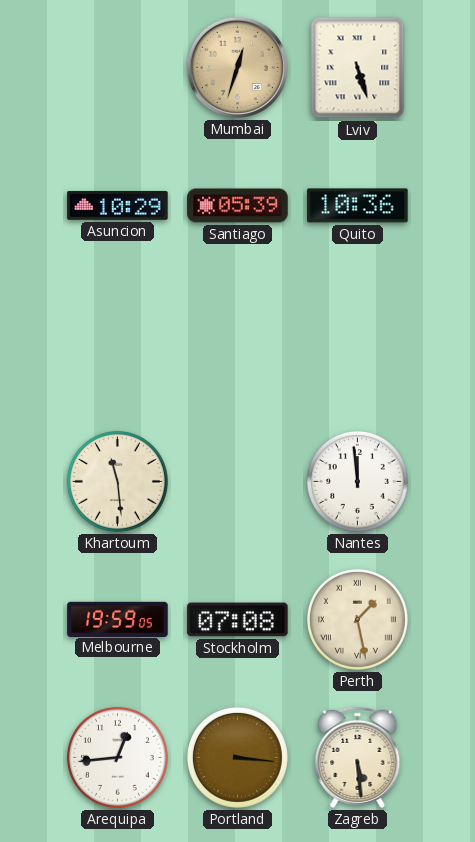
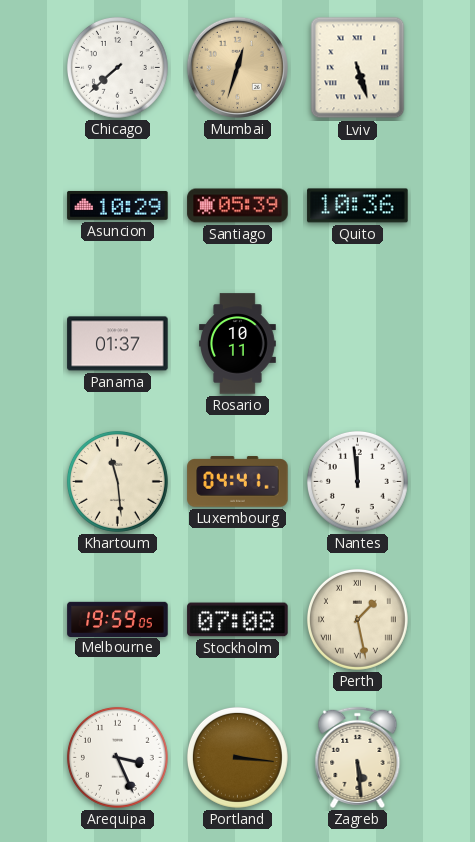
Chicago: none -> 7:38
Panama: none -> 01:37
Rosario: none -> 10:11
Luxembourg: none -> 04:41
Arequipa: 12:44 -> 3:26
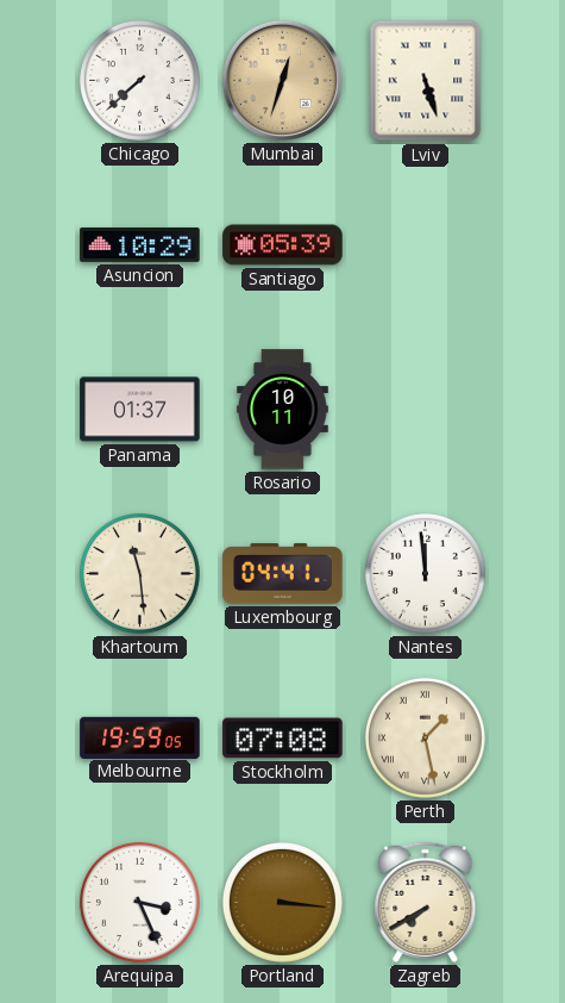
Quito: 10:36 -> none
Zagreb: 5:29 -> 7:40
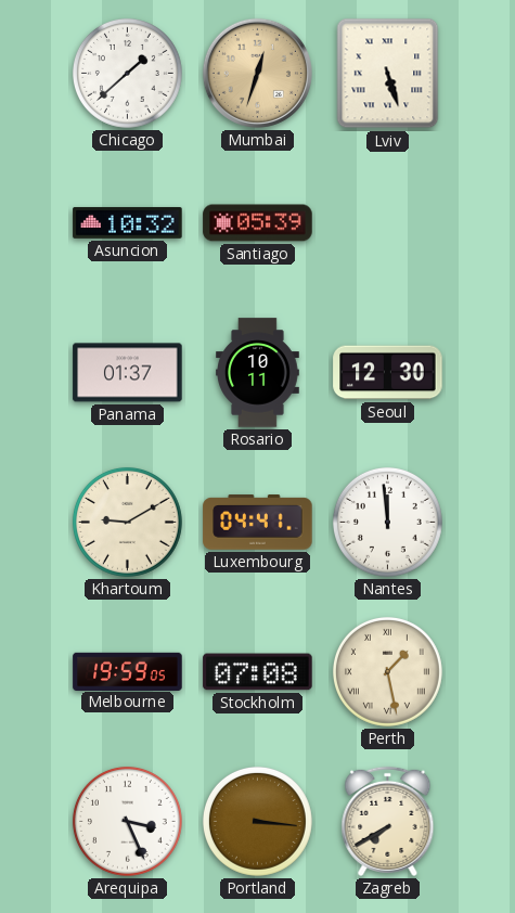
Chicago: 7:38 -> 1:38
Asuncion: 10:29 -> 10:32
Seoul: none -> 12:30
Khartoum: 11:29 -> 9:10
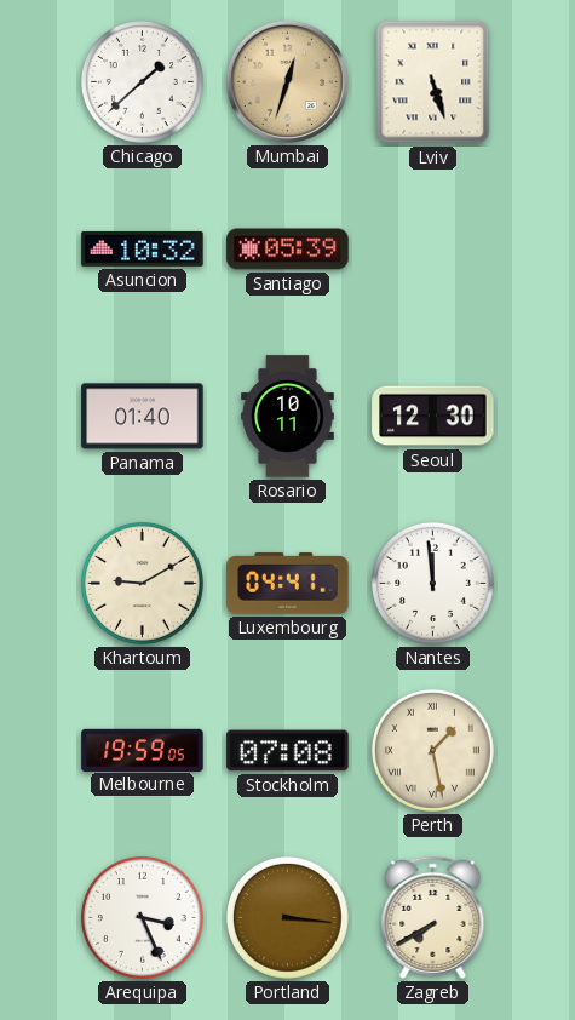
Panama: 01:37 -> 01:40
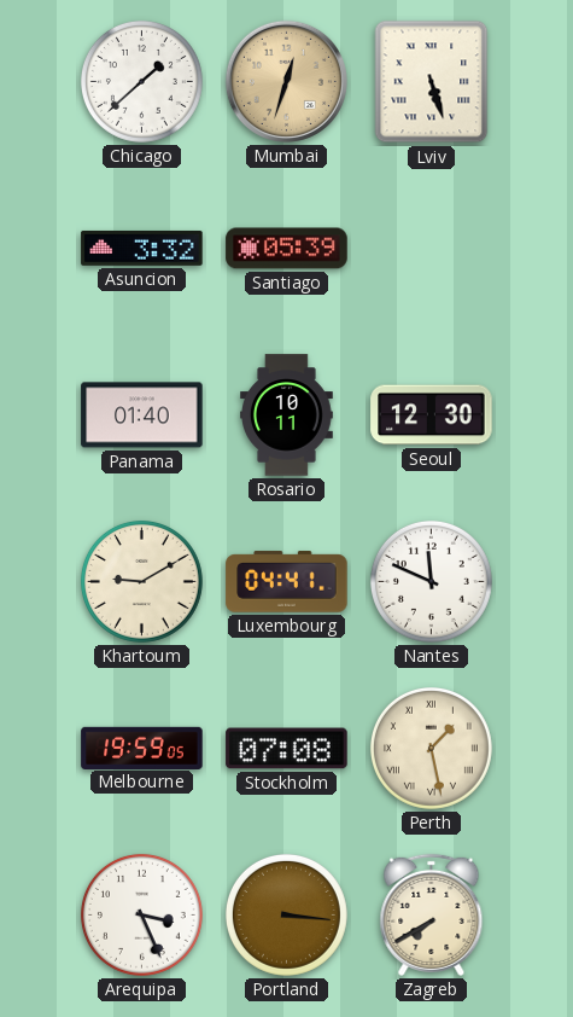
Asuncion: 10:32 -> 3:32
Nantes: 11:59 -> 11:49
